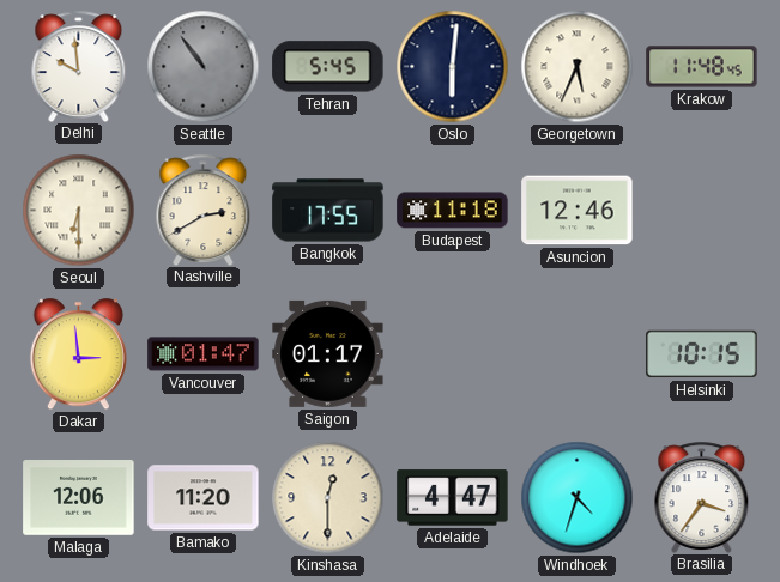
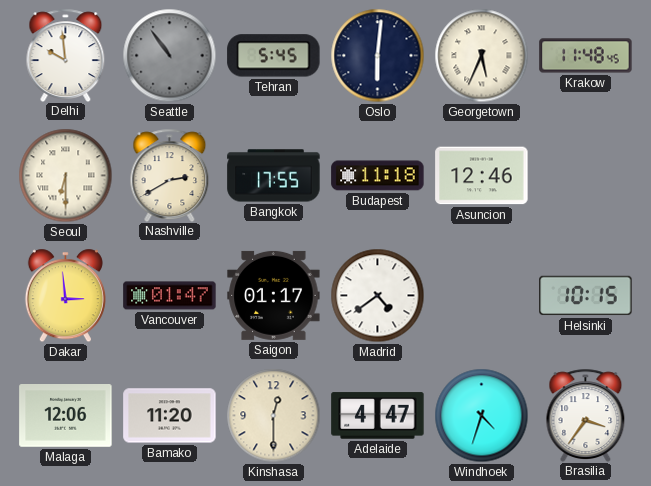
Madrid: none -> 4:39
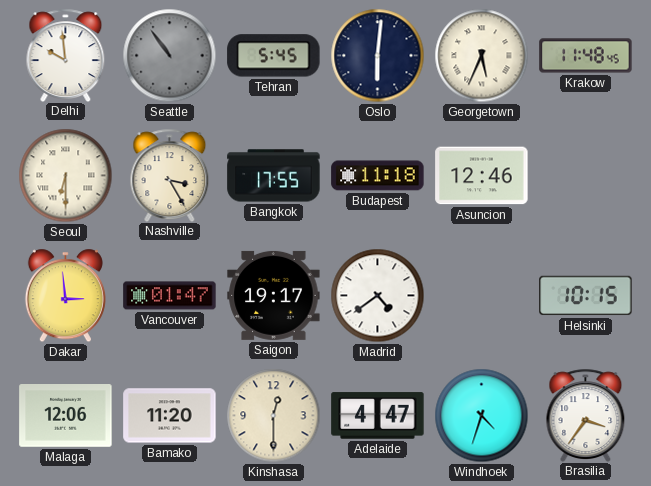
Nashville: 2:40 -> 3:25
Saigon: 01:17 -> 19:17
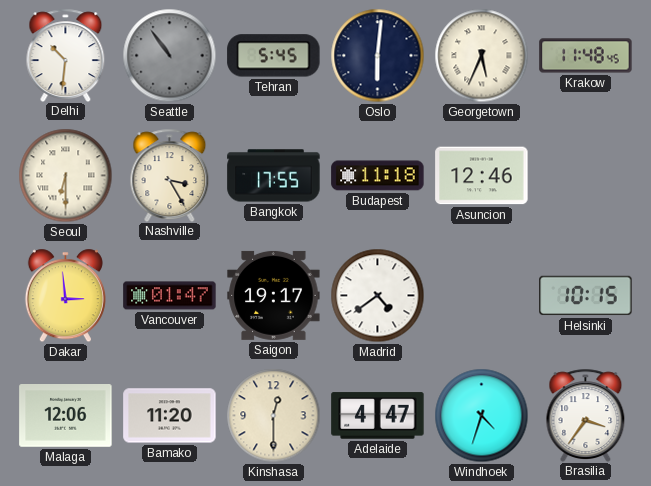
Delhi: 9:59 -> 10:31
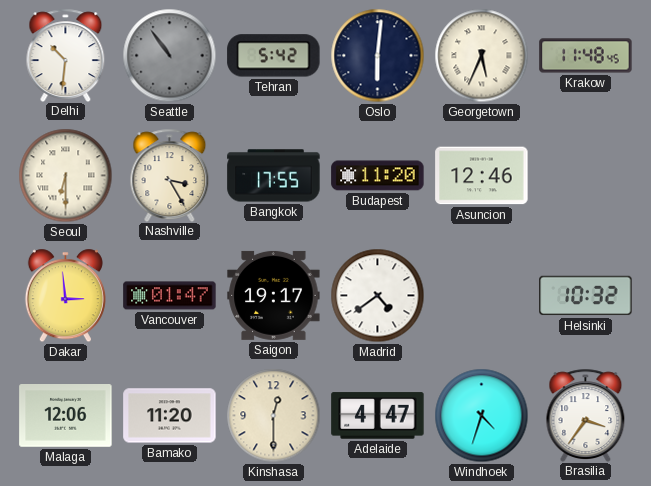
Tehran: 5:45 -> 5:42
Budapest: 11:18 -> 11:20
Helsinki: 10:15 -> 10:32
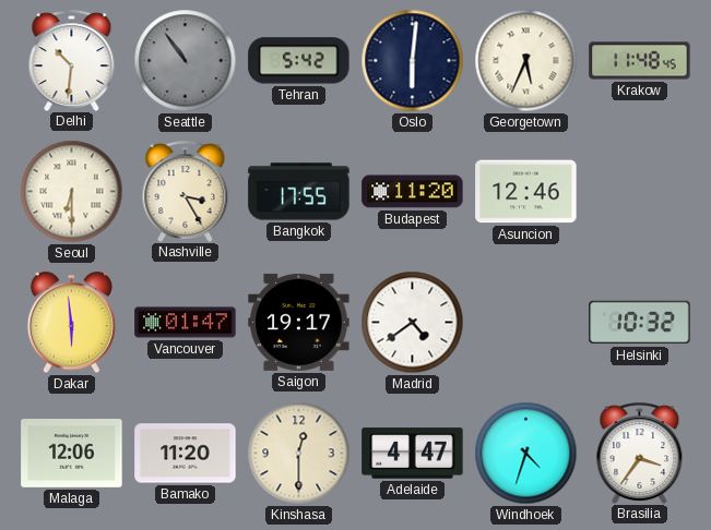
Dakar: 2:59 -> 5:59
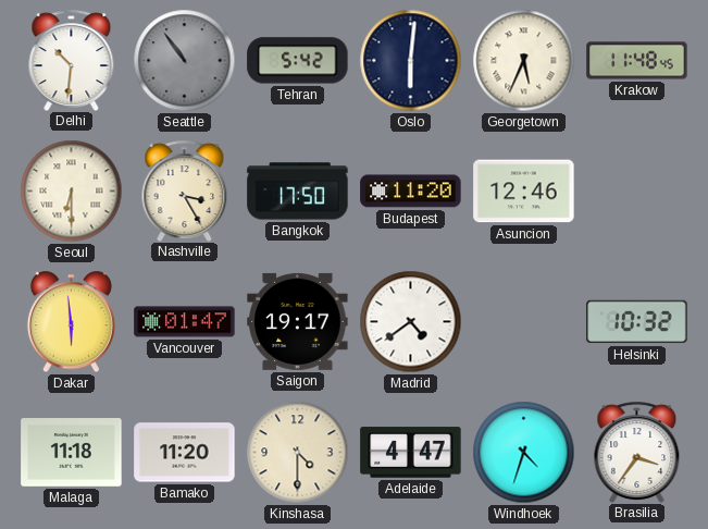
Bangkok: 17:55 -> 17:50
Malaga: 12:06 -> 11:18
Kinshasa: 12:30 -> 4:30
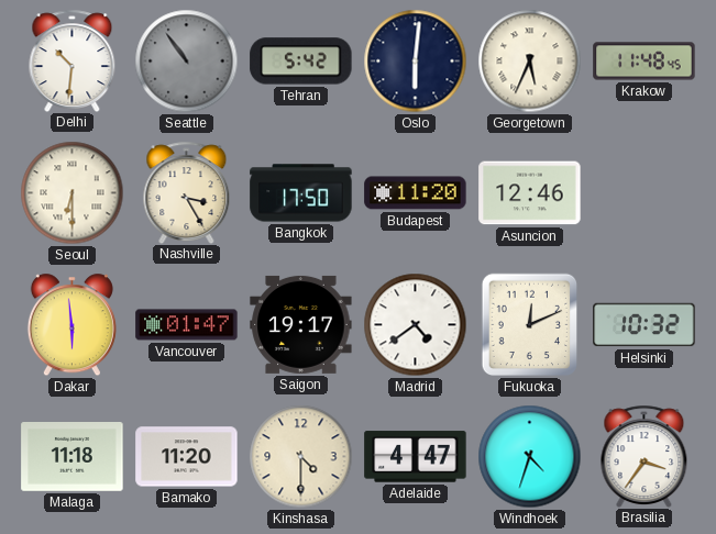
Fukuoka: none -> 12:11
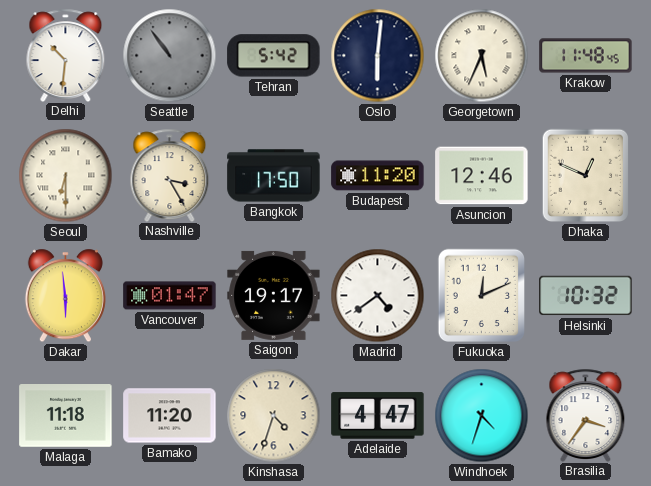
Dhaka: none -> 12:49
Kinshasa: 4:30 -> 4:33
